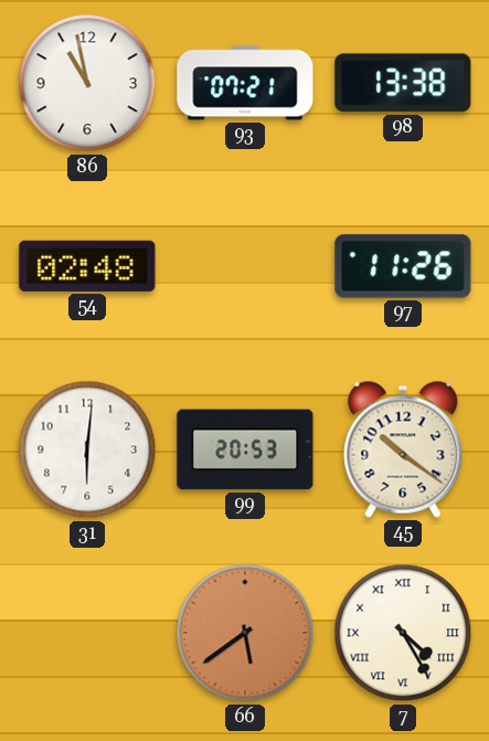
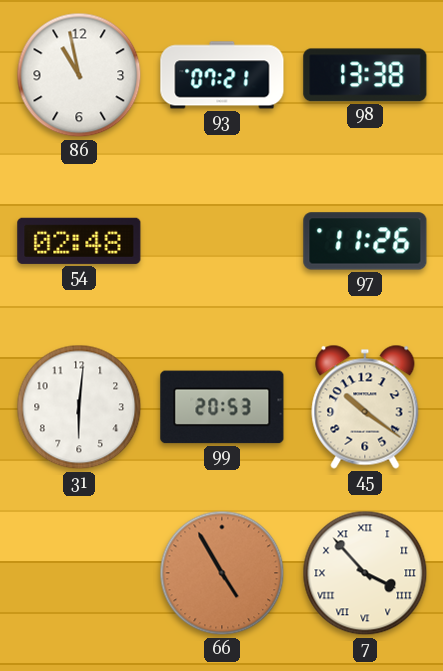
66: 5:39 -> 4:55
7: 4:25 -> 3:53
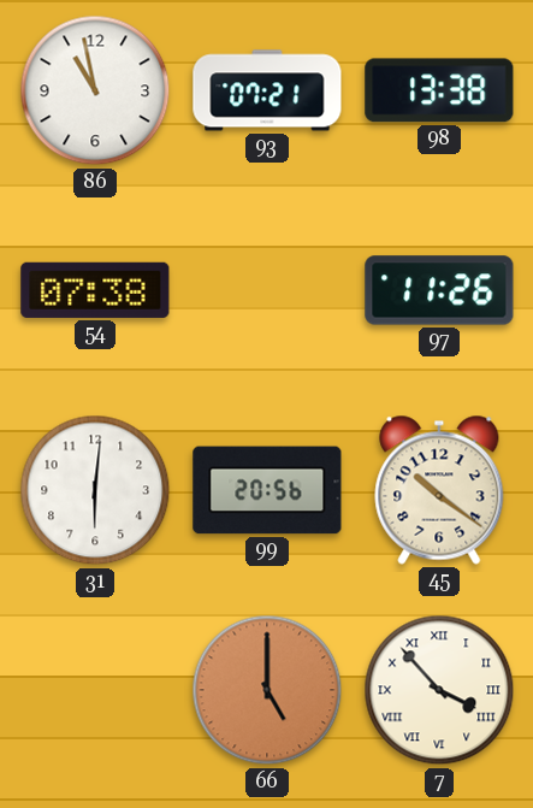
54: 02:48 -> 07:38
99: 20:53 -> 20:56
66: 4:55 -> 5:00
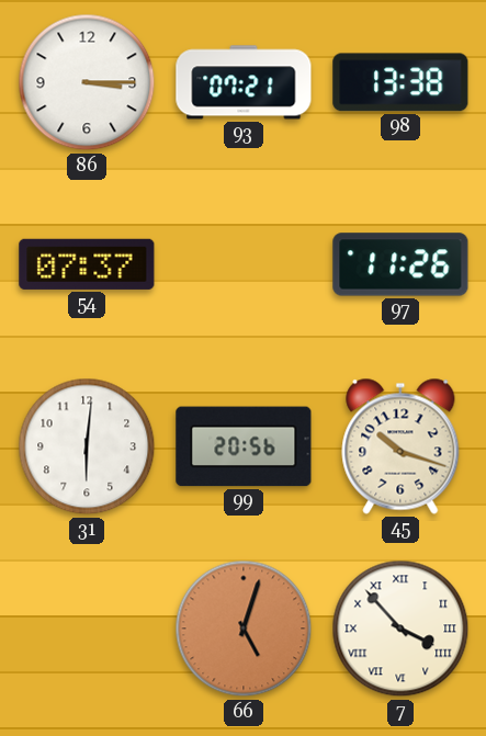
86: 10:58 -> 3:15
54: 07:38 -> 07:37
45: 10:21 -> 10:18
66: 5:00 -> 5:03
